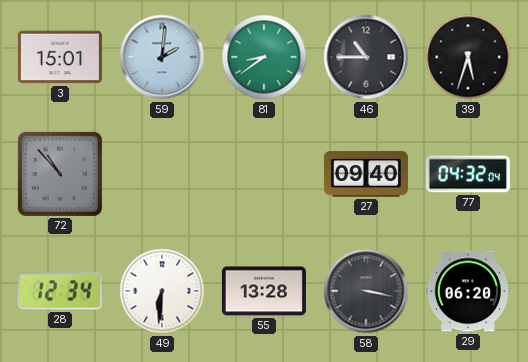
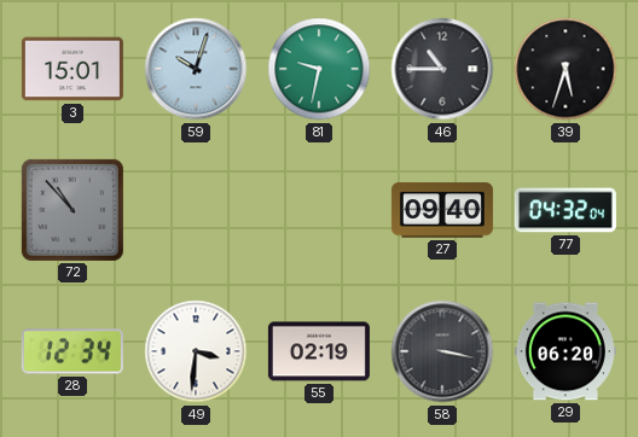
59: 2:01 -> 10:03
81: 8:39 -> 9:32
49: 6:31 -> 3:31
55: 13:28 -> 02:19
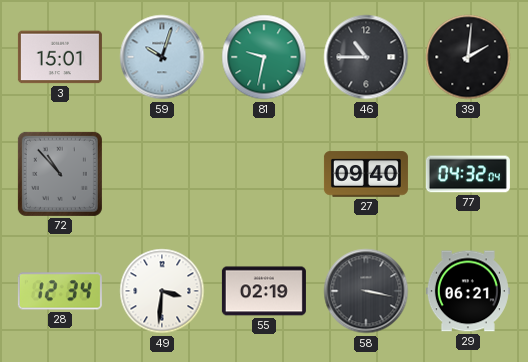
39: 5:33 -> 2:01
29: 06:20 -> 06:21
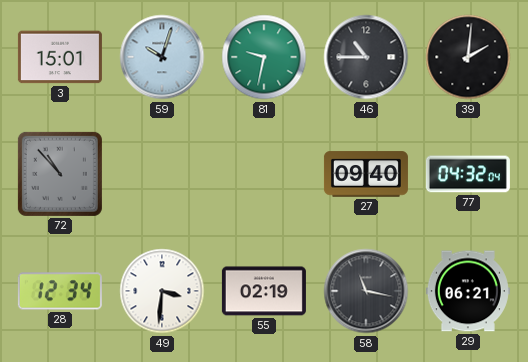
58: 3:17 -> 11:17
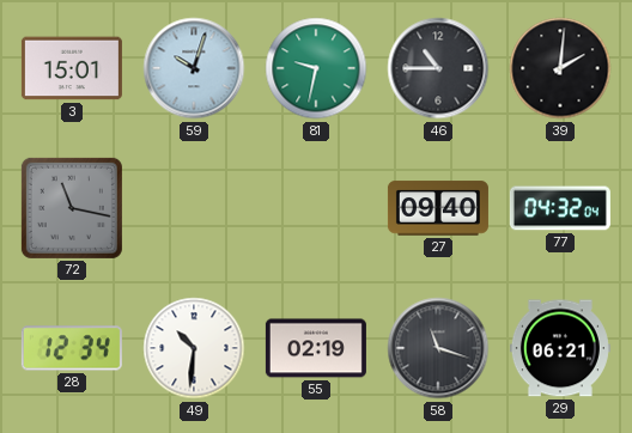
72: 10:53 -> 11:17
49: 3:31 -> 10:31
58: 11:17 -> 11:18
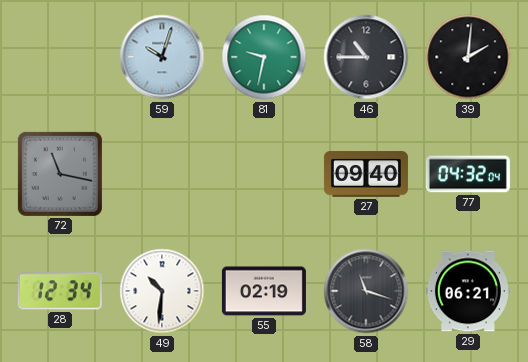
3: 15:01 -> none
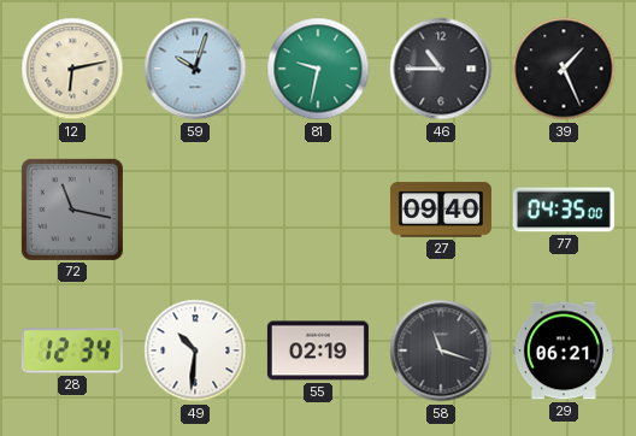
12: none -> 6:13
39: 2:01 -> 1:26
77: 04:32 -> 04:35
